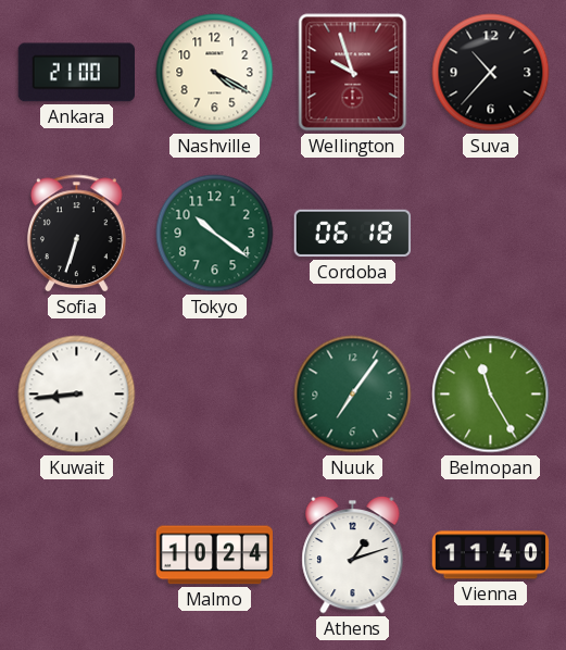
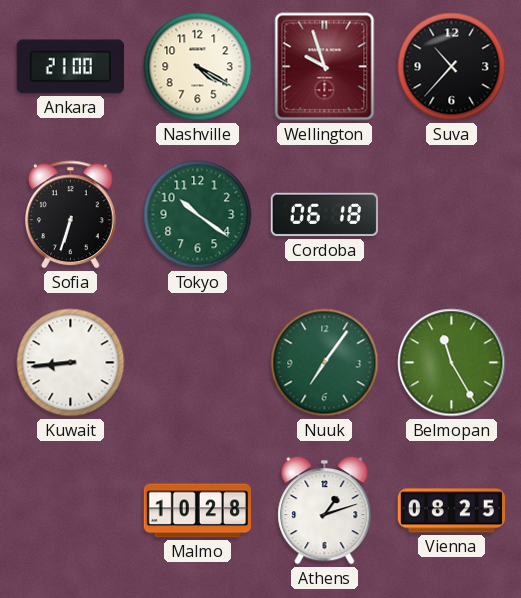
Malmo: 10:24 -> 10:28
Vienna: 11:40 -> 08:25
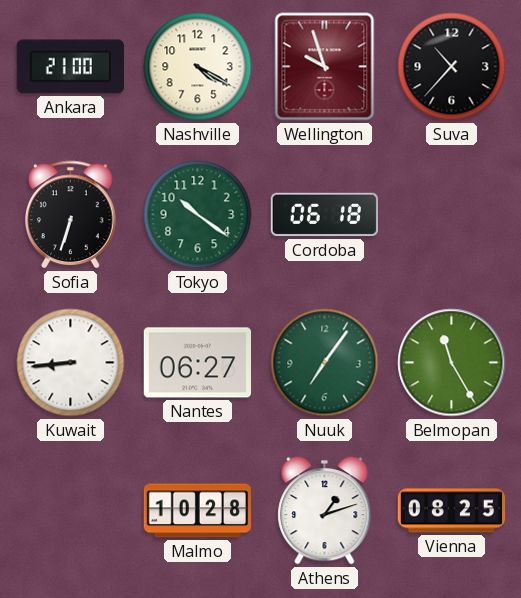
Nantes: none -> 06:27
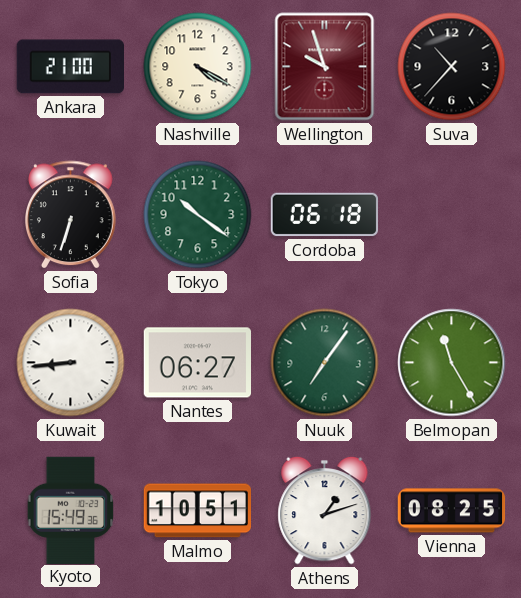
Kyoto: none -> 15:49
Malmo: 10:28 -> 10:51
